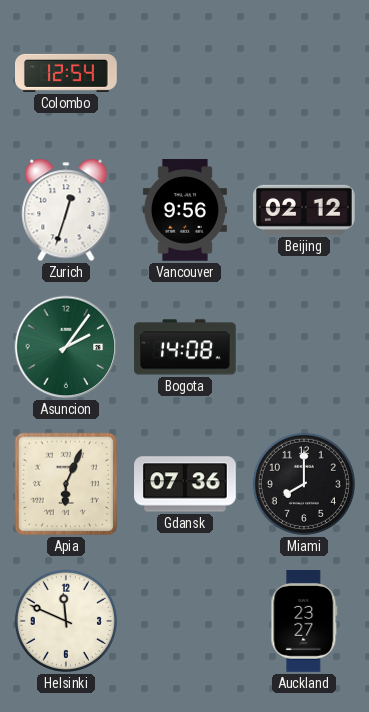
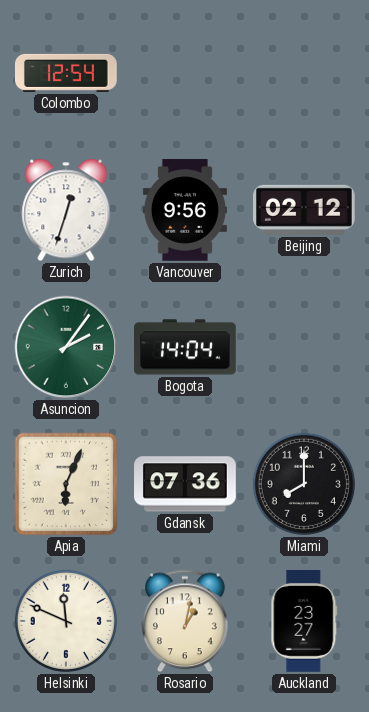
Bogota: 14:08 -> 14:04
Rosario: none -> 1:02
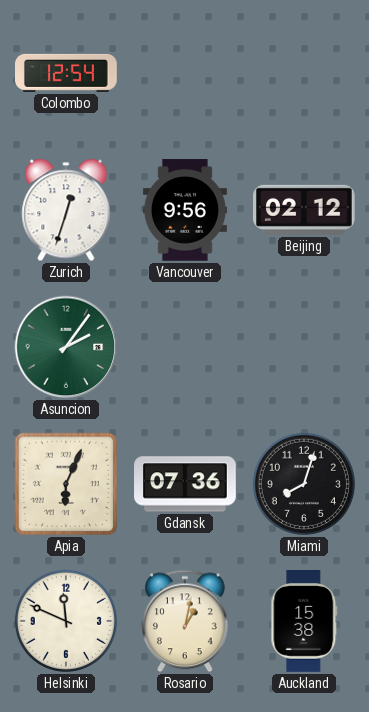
Bogota: 14:04 -> none
Miami: 8:00 -> 8:03
Auckland: 23:27 -> 15:38
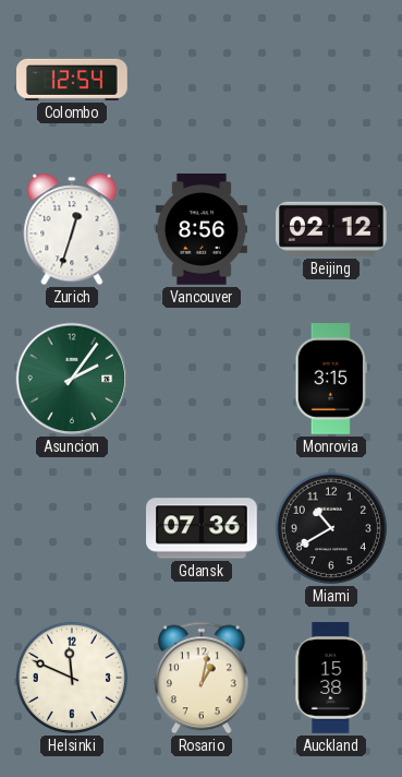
Vancouver: 9:56 -> 8:56
Monrovia: none -> 3:15
Apia: 6:04 -> none
Miami: 8:03 -> 10:40
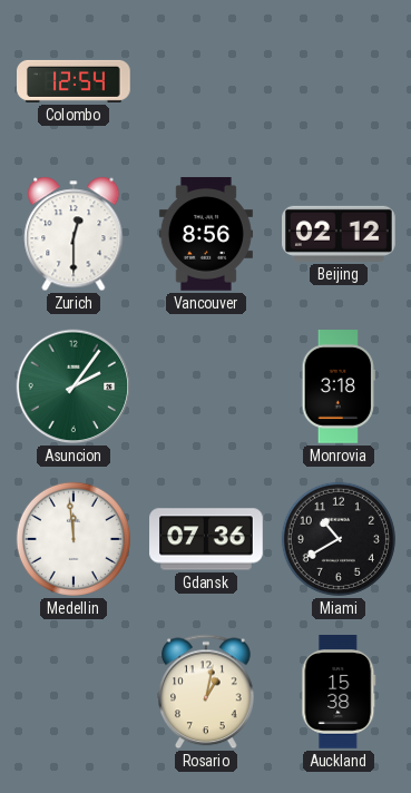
Zurich: 12:33 -> 12:30
Monrovia: 3:15 -> 3:18
Medellin: none -> 11:59
Helsinki: 11:49 -> none
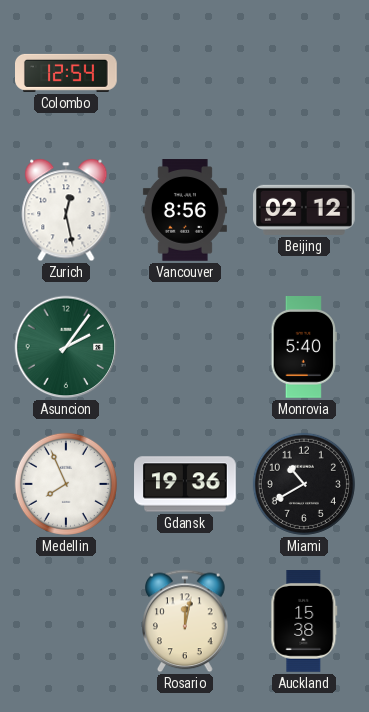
Zurich: 12:30 -> 12:28
Monrovia: 3:18 -> 5:40
Medellin: 11:59 -> 7:56
Gdansk: 07:36 -> 19:36
Rosario: 1:02 -> 12:02
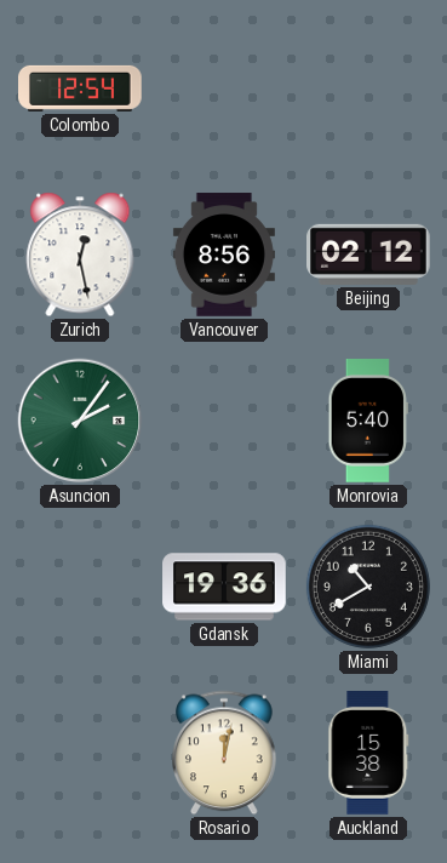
Medellin: 7:56 -> none
